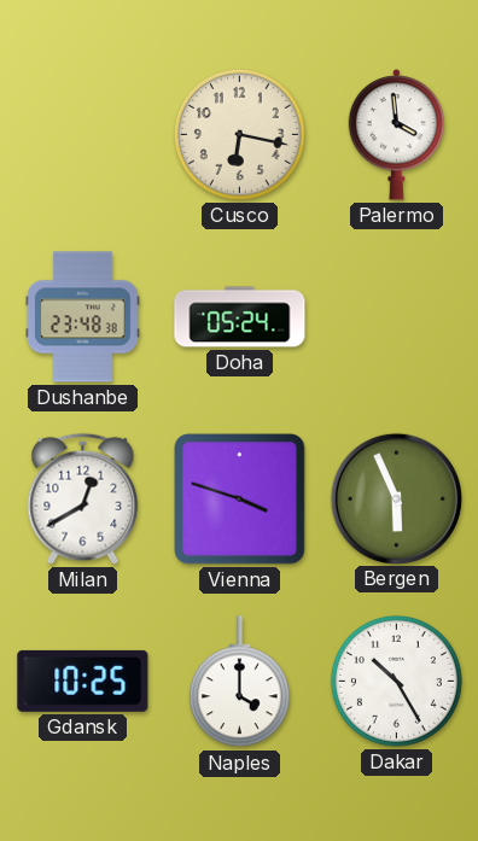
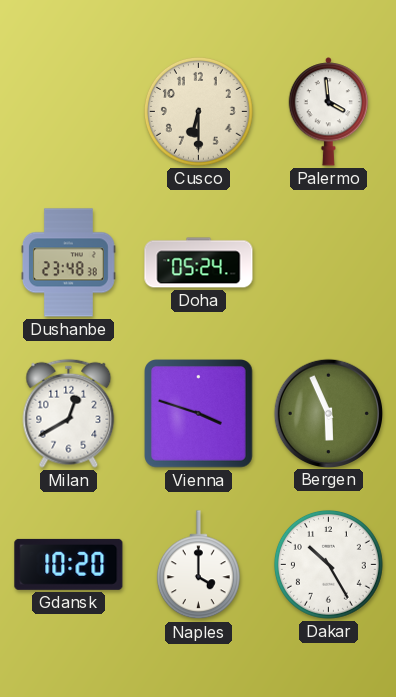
Cusco: 6:17 -> 6:30
Gdansk: 10:25 -> 10:20
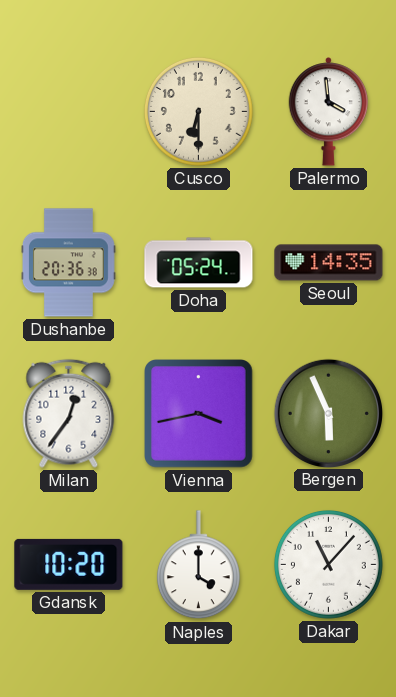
Dushanbe: 23:48 -> 20:36
Seoul: none -> 14:35
Milan: 12:40 -> 12:36
Vienna: 3:48 -> 3:43
Dakar: 10:25 -> 11:07
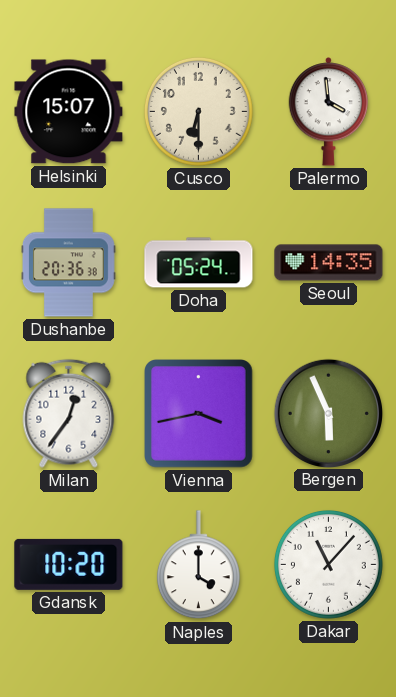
Helsinki: none -> 15:07
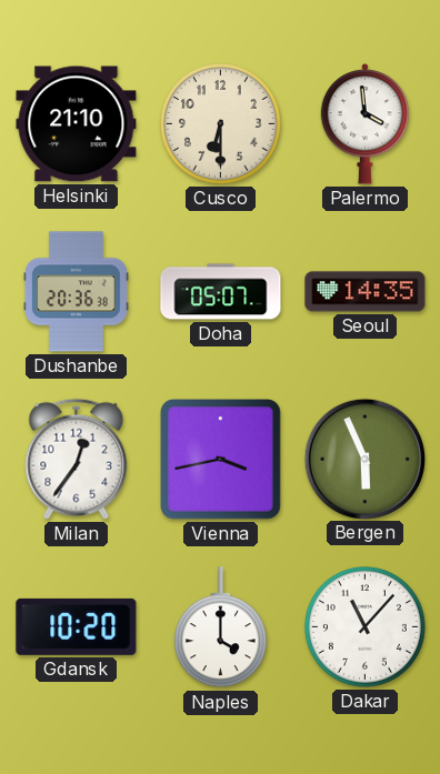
Helsinki: 15:07 -> 21:10
Doha: 05:24 -> 05:07
